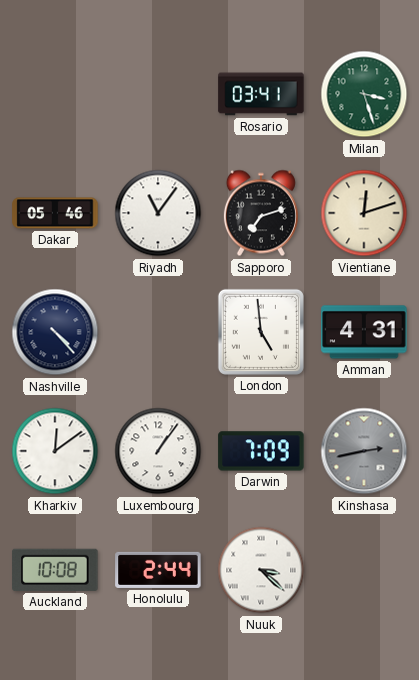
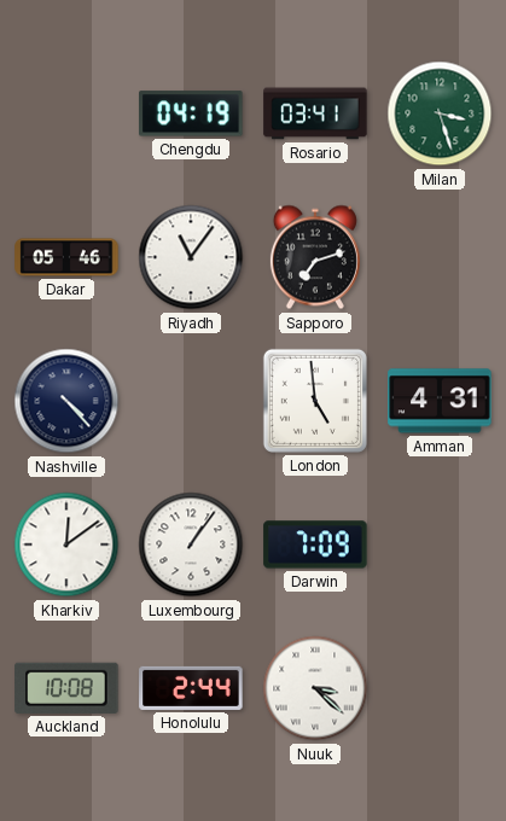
Chengdu: none -> 04:19
Vientiane: 12:12 -> none
Kinshasa: 2:43 -> none
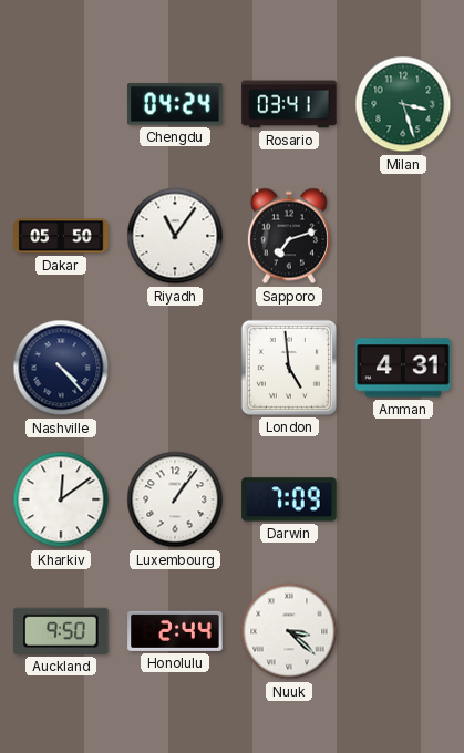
Chengdu: 04:19 -> 04:24
Dakar: 05:46 -> 05:50
Auckland: 10:08 -> 9:50
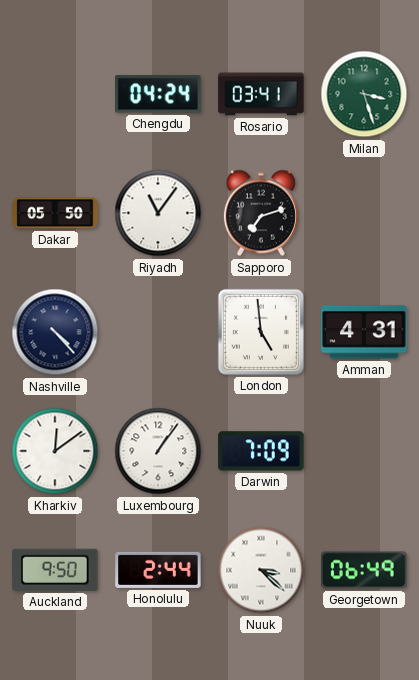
Georgetown: none -> 06:49
